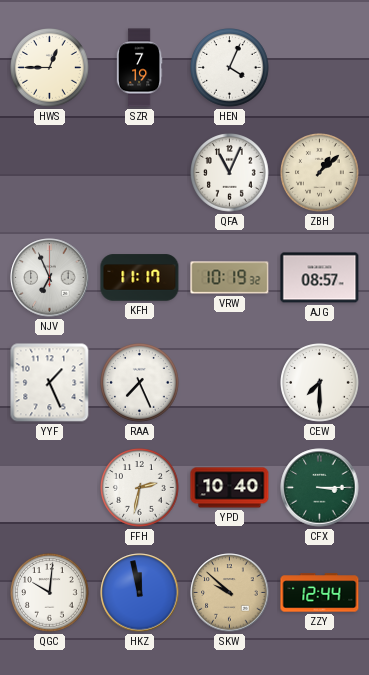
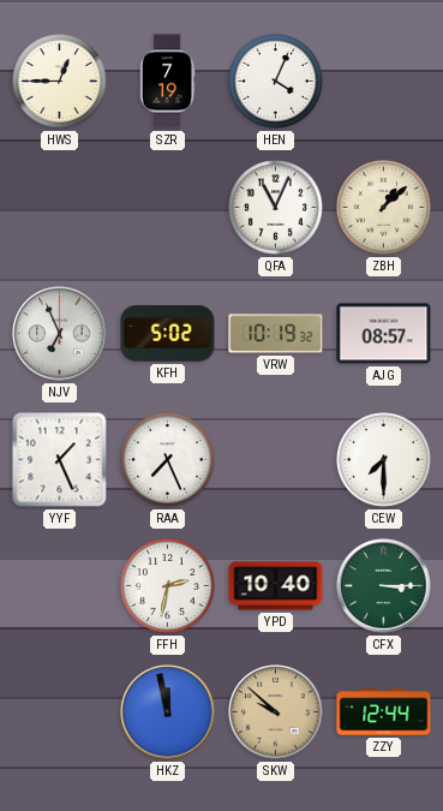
KFH: 11:17 -> 5:02
QGC: 10:01 -> none
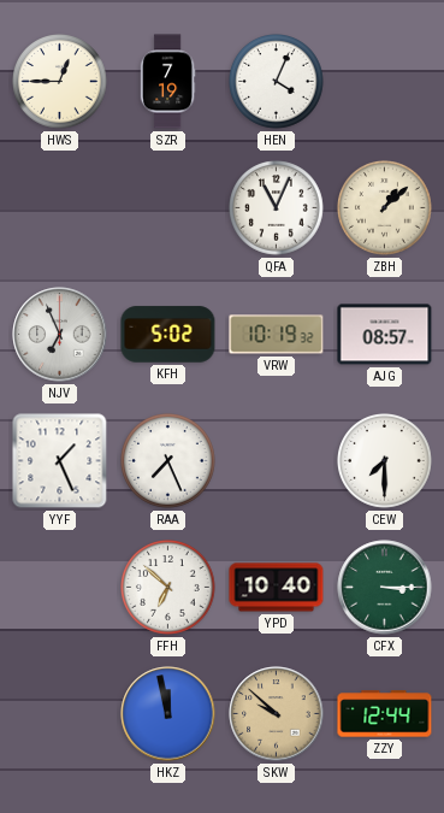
FFH: 2:32 -> 6:52
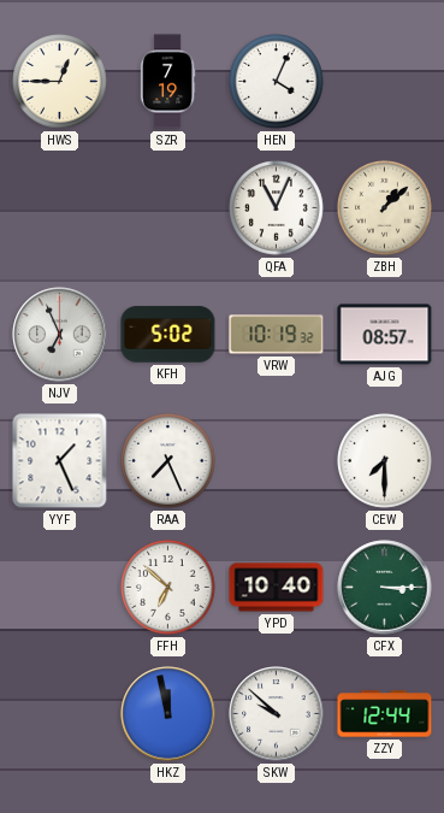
SKW dial: champagne -> white
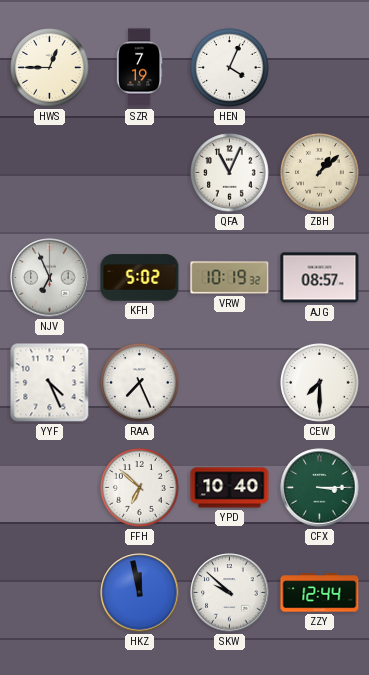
YYF: 1:26 -> 4:26
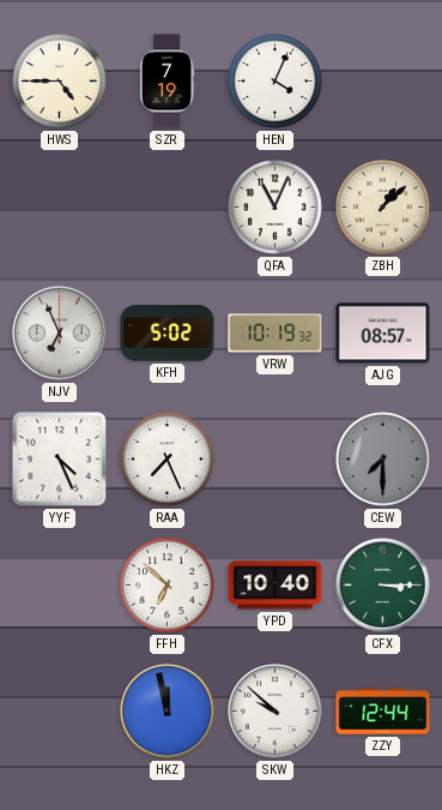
HWS: 12:45 -> 4:45
CEW dial: white -> grey
